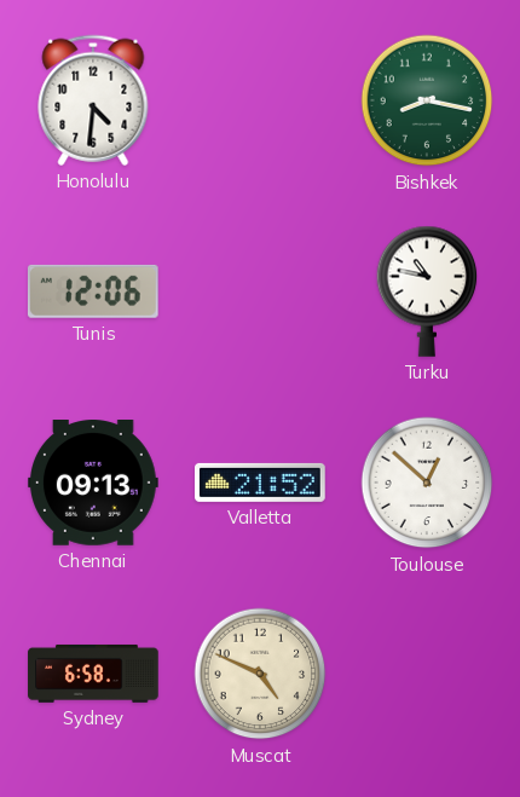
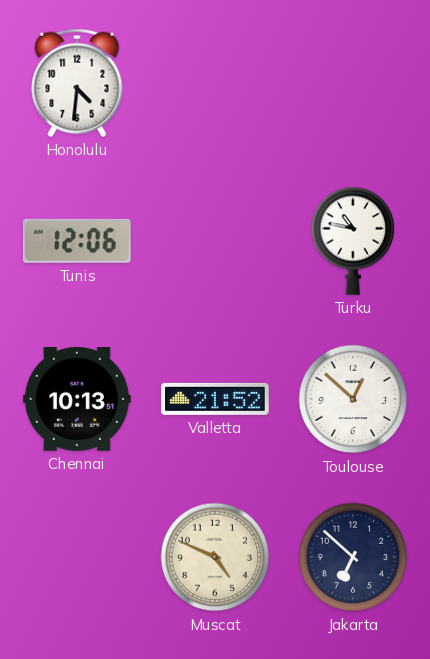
Bishkek: 8:17 -> none
Chennai: 09:13 -> 10:13
Sydney: 6:58 -> none
Jakarta: none -> 6:52
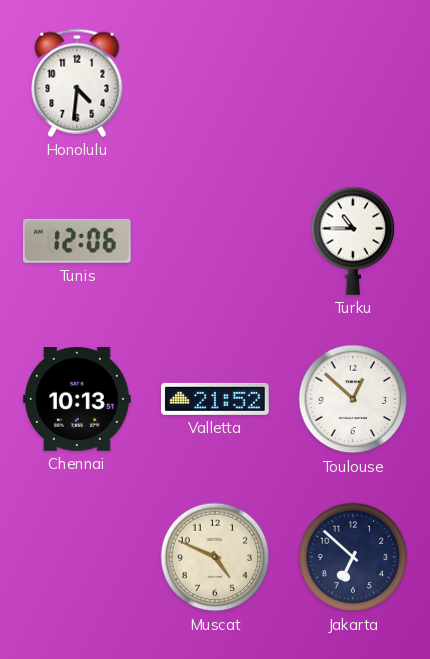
Turku: 10:47 -> 10:45
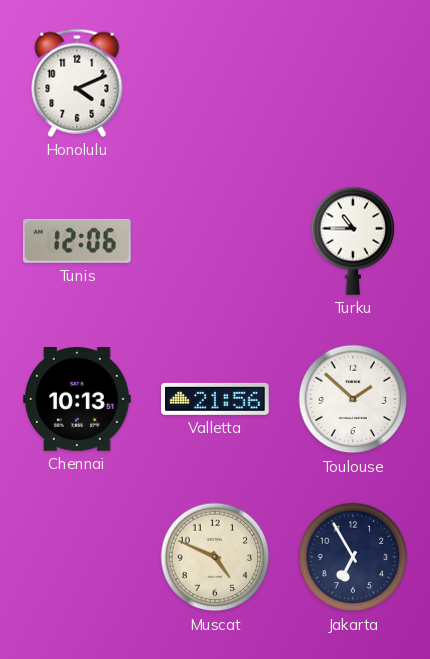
Honolulu: 4:31 -> 4:11
Valletta: 21:52 -> 21:56
Toulouse: 12:52 -> 1:52
Jakarta: 6:52 -> 6:55
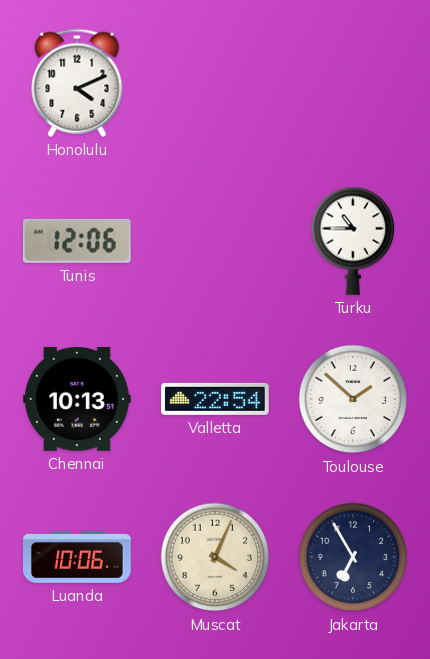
Valletta: 21:56 -> 22:54
Luanda: none -> 10:06
Muscat: 4:49 -> 4:04
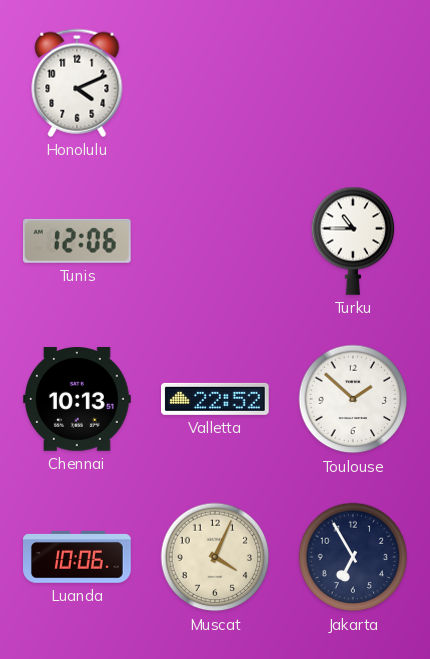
Valletta: 22:54 -> 22:52
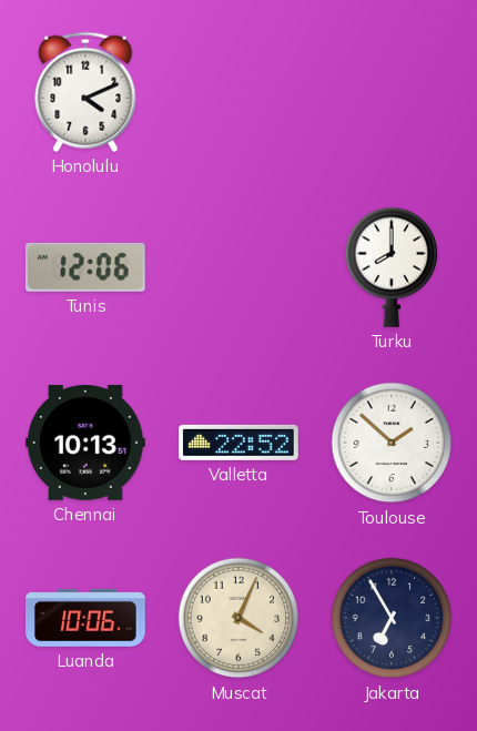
Turku: 10:45 -> 8:00
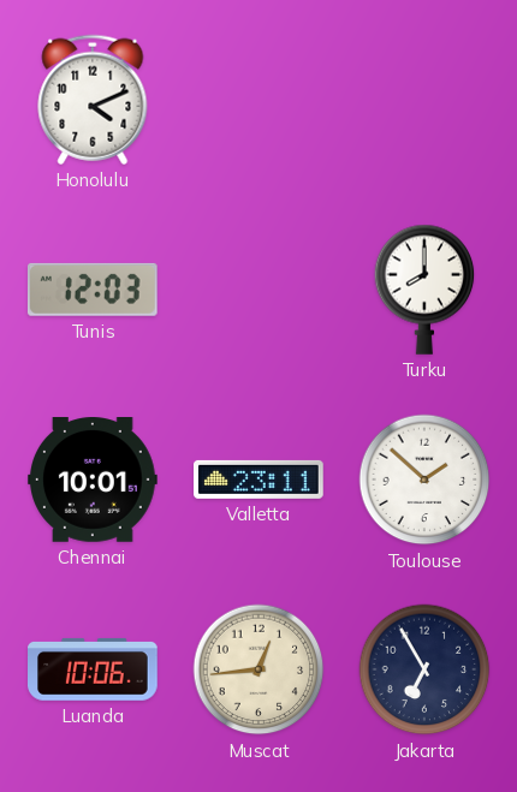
Tunis: 12:06 -> 12:03
Chennai: 10:13 -> 10:01
Valletta: 22:52 -> 23:11
Muscat: 4:04 -> 12:44
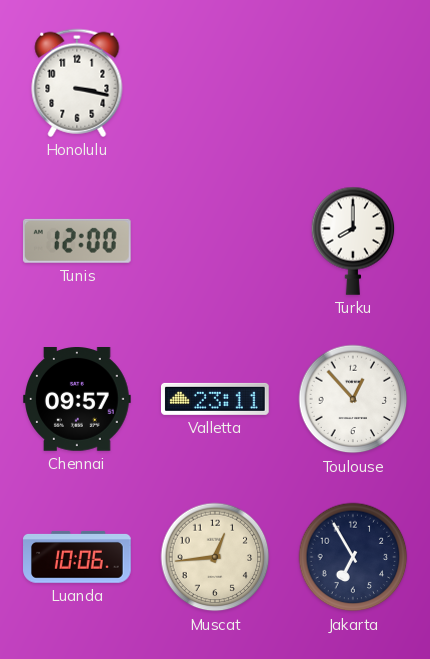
Honolulu: 4:11 -> 3:17
Tunis: 12:03 -> 12:00
Chennai: 10:01 -> 09:57
Toulouse: 1:52 -> 12:53
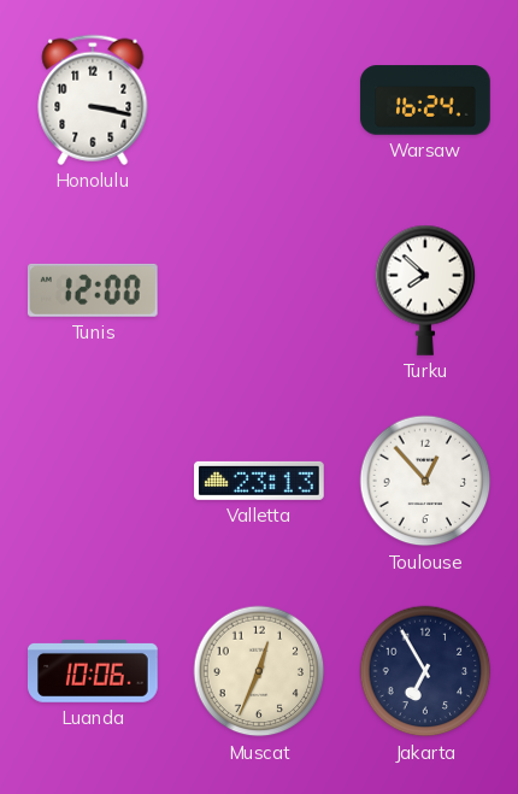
Warsaw: none -> 16:24
Turku: 8:00 -> 7:52
Chennai: 09:57 -> none
Valletta: 23:11 -> 23:13
Muscat: 12:44 -> 12:34
